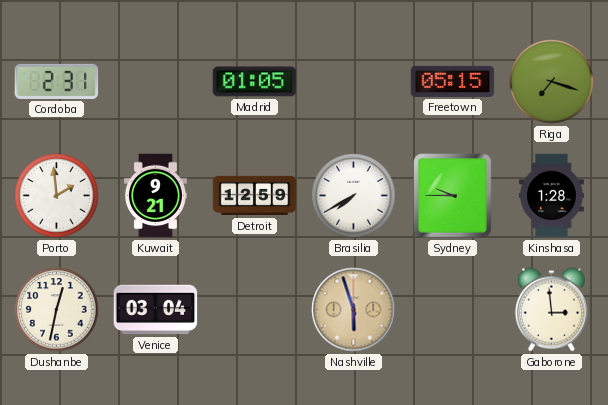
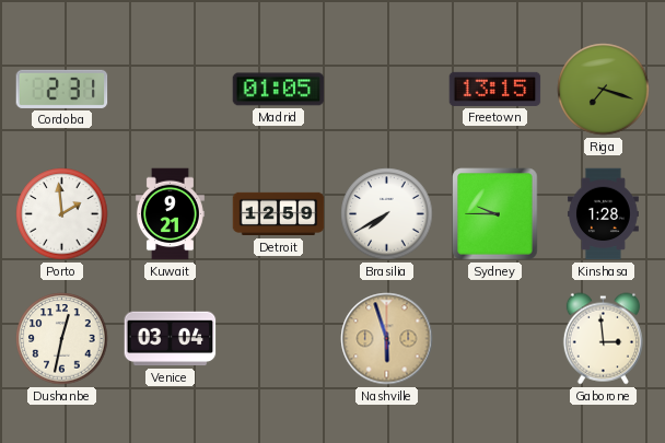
Freetown: 05:15 -> 13:15
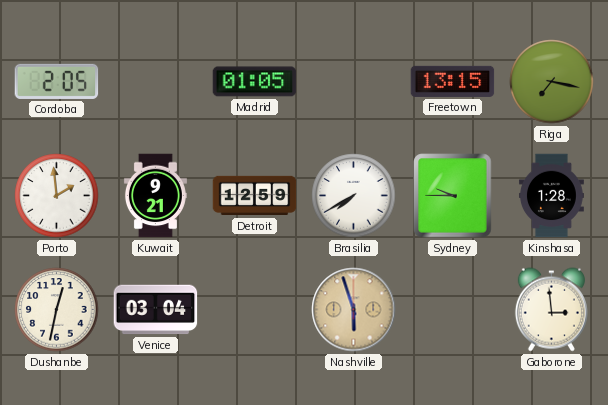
Cordoba: 2:31 -> 2:05
Riga: 7:18 -> 7:17
